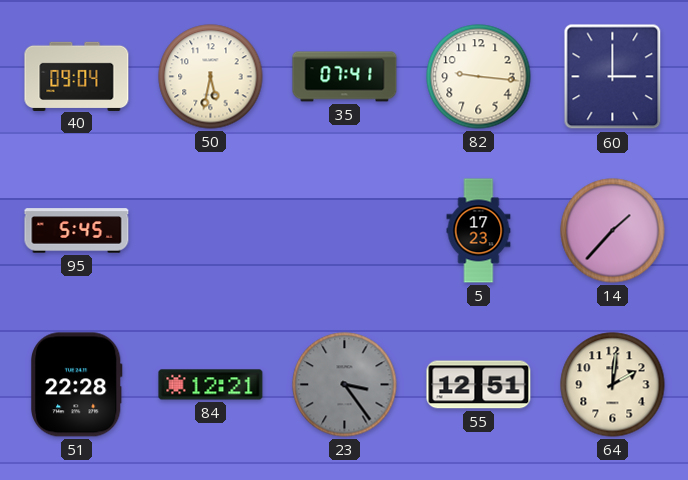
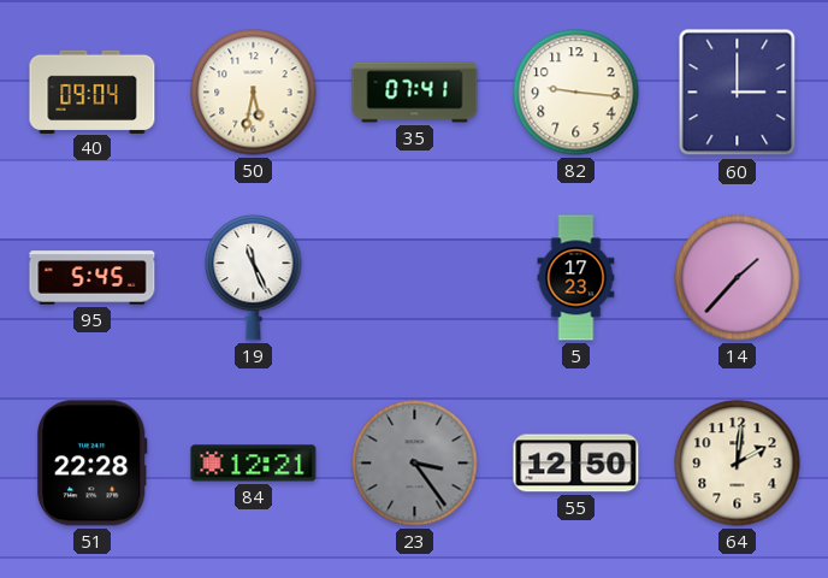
19: none -> 11:26
55: 12:51 -> 12:50
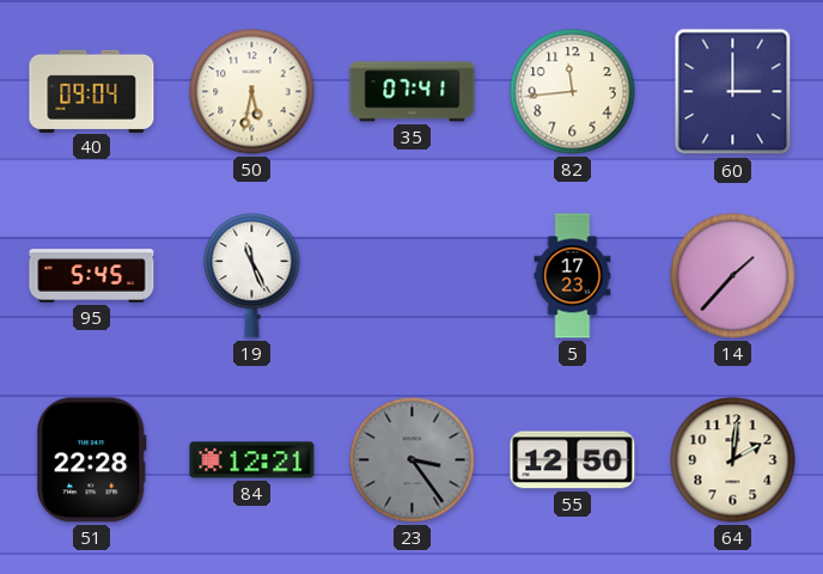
82: 9:16 -> 11:44
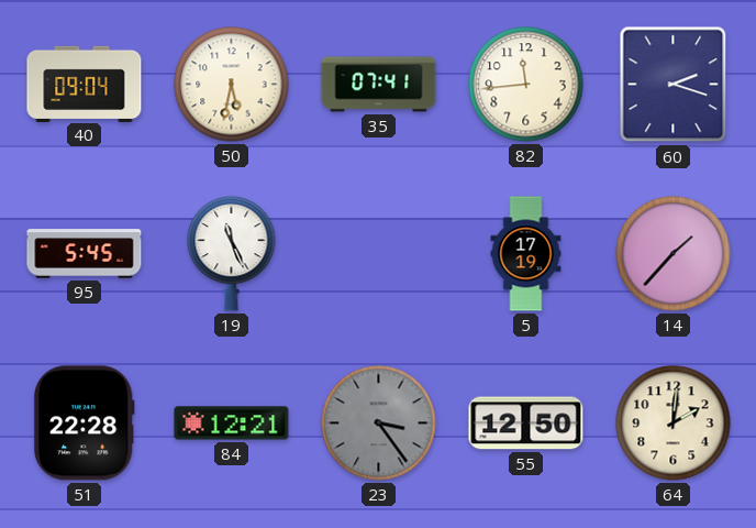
60: 3:00 -> 2:18
5: 17:23 -> 17:19
